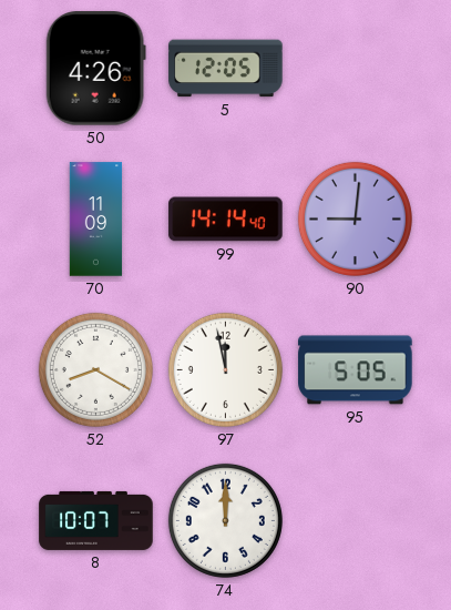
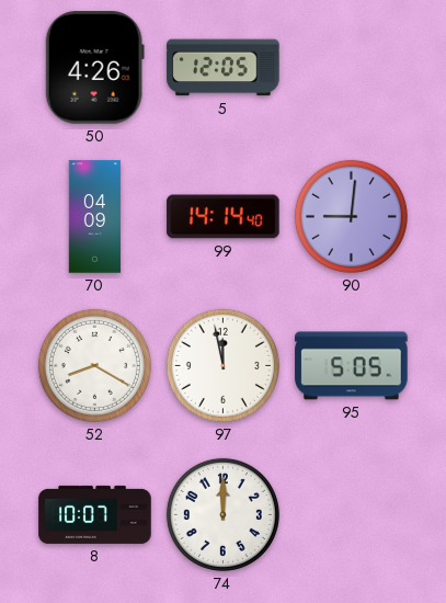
70: 11:09 -> 04:09
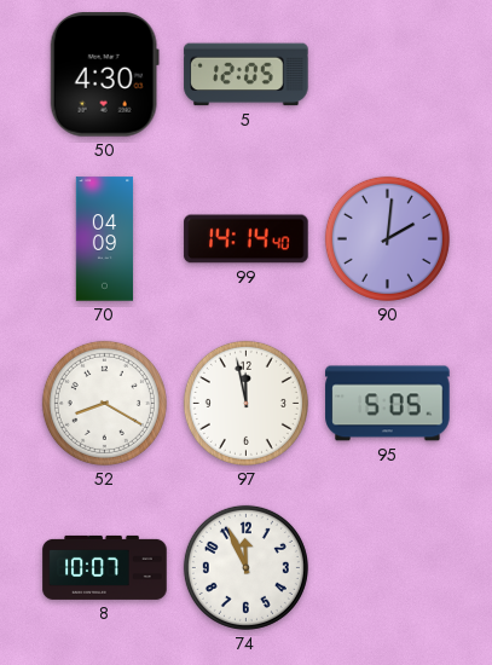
50: 4:26 -> 4:30
90: 9:01 -> 2:01
74: 12:00 -> 11:56
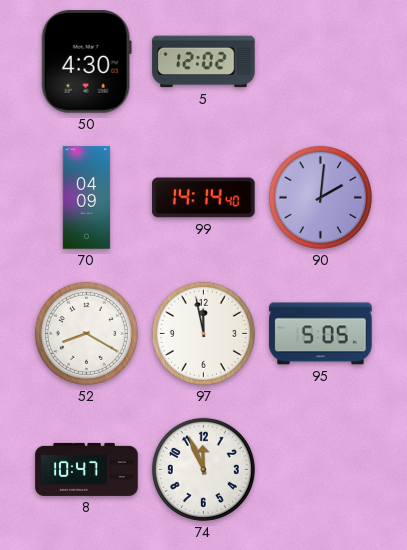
5: 12:05 -> 12:02
8: 10:07 -> 10:47
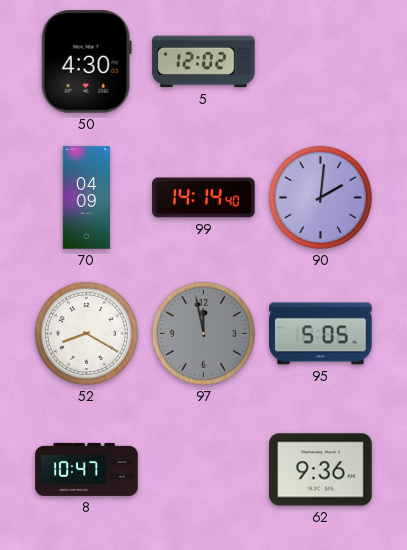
97 dial: white -> grey
74: 11:56 -> none
62: none -> 9:36
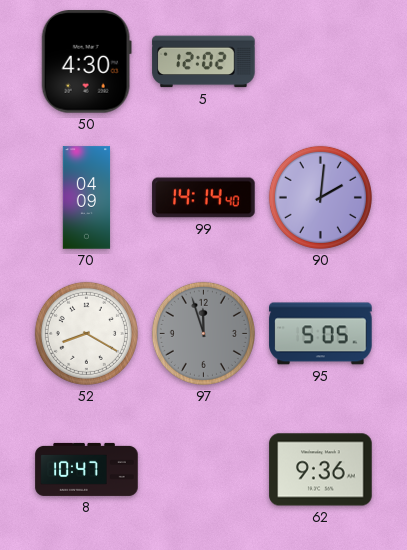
97: 11:58 -> 11:57
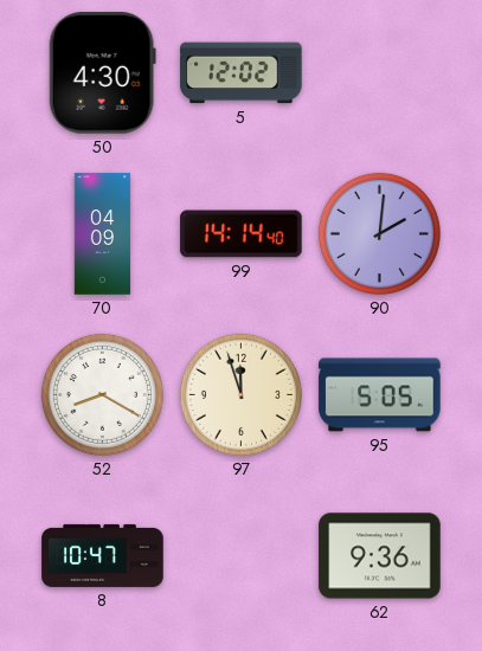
97 dial: grey -> cream
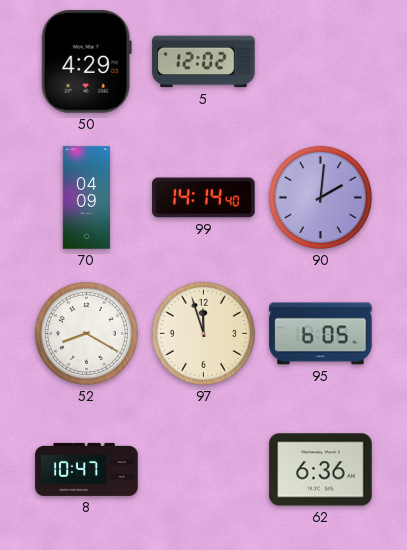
50: 4:30 -> 4:29
95: 5:05 -> 6:05
62: 9:36 -> 6:36
